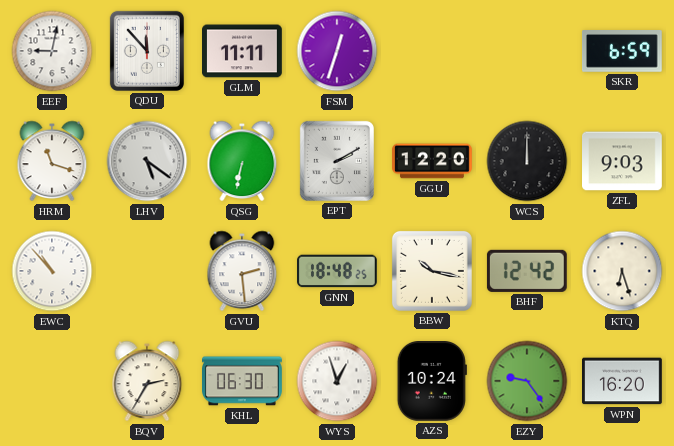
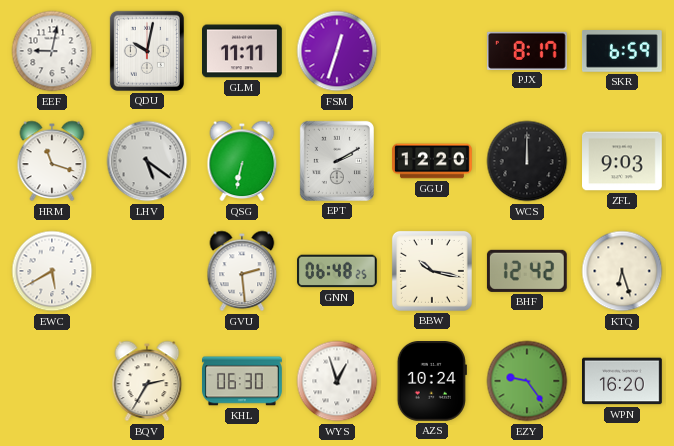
QDU: 11:53 -> 10:02
PJX: none -> 8:17
EWC: 10:53 -> 5:40
GNN: 18:48 -> 06:48
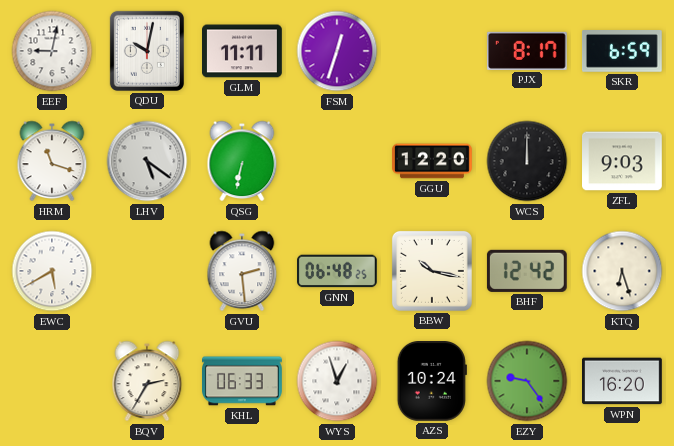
EPT: 2:10 -> none
KHL: 06:30 -> 06:33
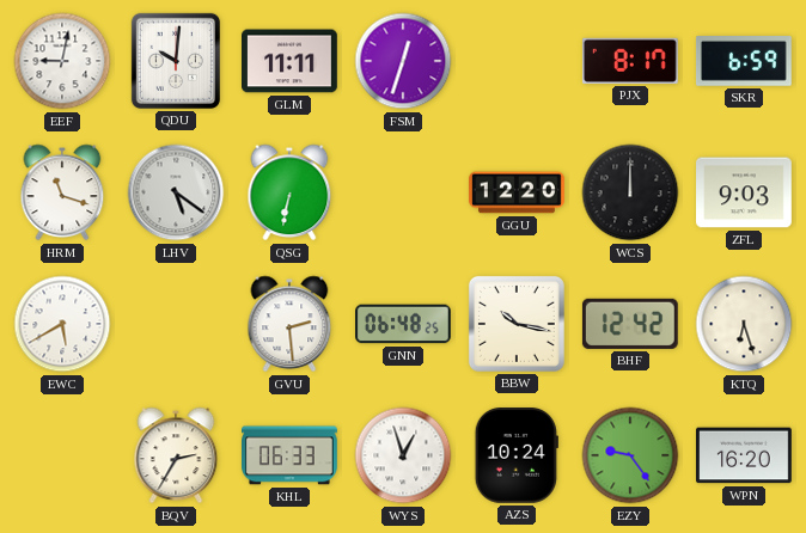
QDU: 10:02 -> 10:01
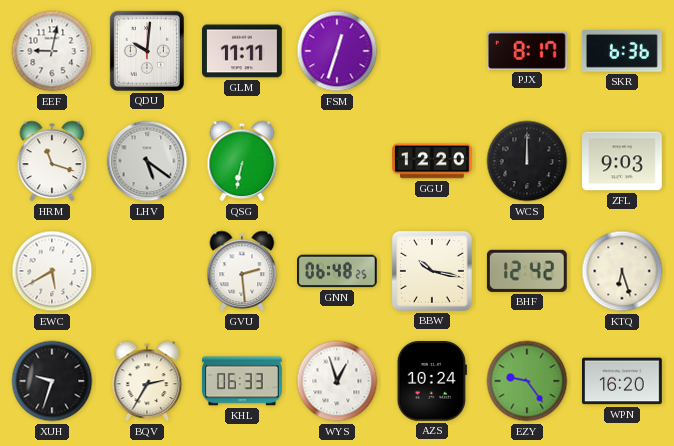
SKR: 6:59 -> 6:36
XUH: none -> 9:33
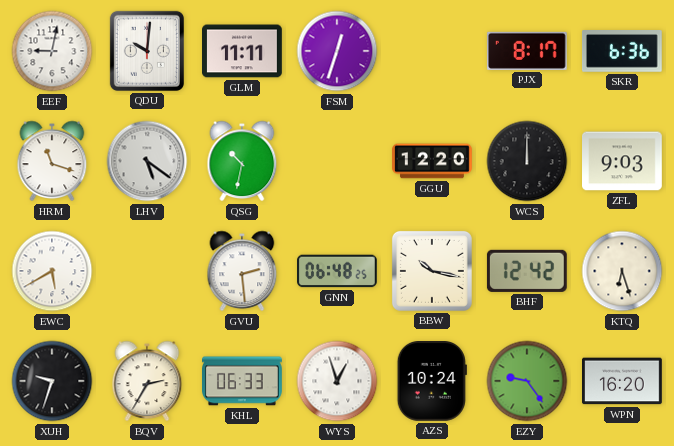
QSG: 6:32 -> 10:32
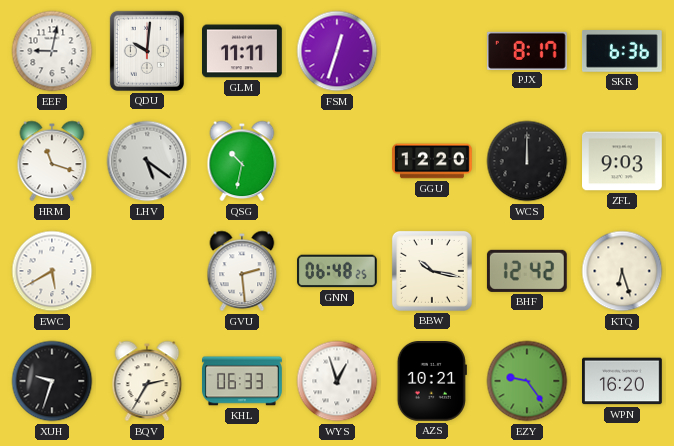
AZS: 10:24 -> 10:21
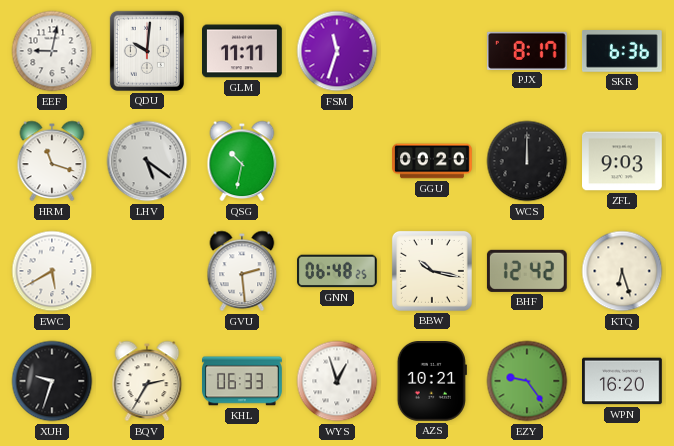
FSM: 12:33 -> 11:33
GGU: 12:20 -> 00:20
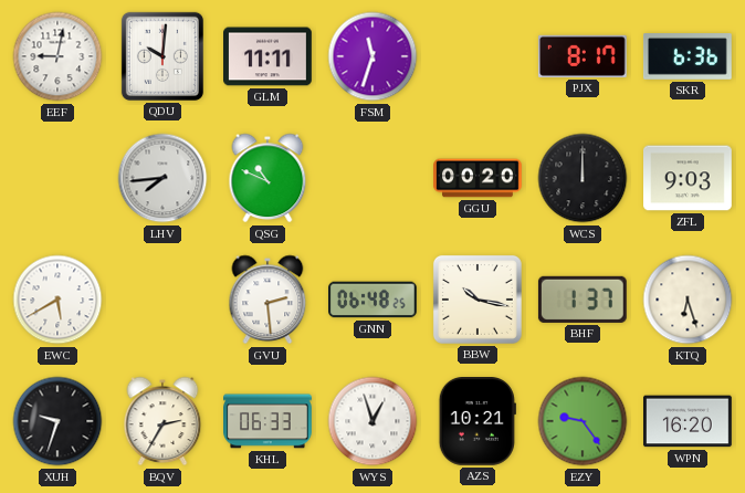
HRM: 11:18 -> none
LHV: 5:21 -> 7:44
QSG: 10:32 -> 10:49
BHF: 12:42 -> 1:37
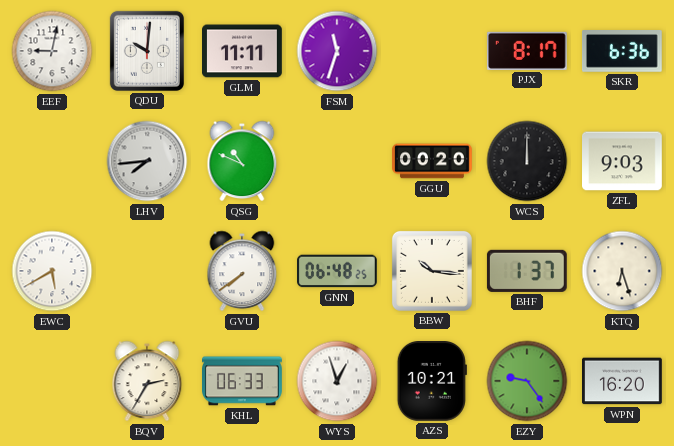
GVU: 2:29 -> 7:39
BBW: 10:17 -> 10:16
XUH: 9:33 -> none
